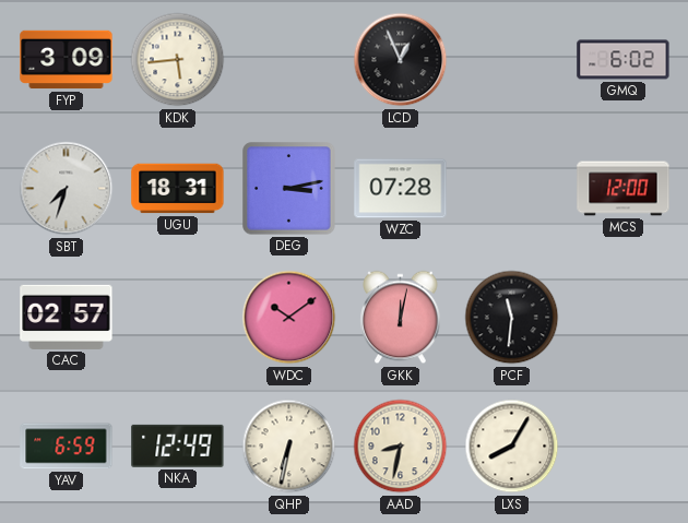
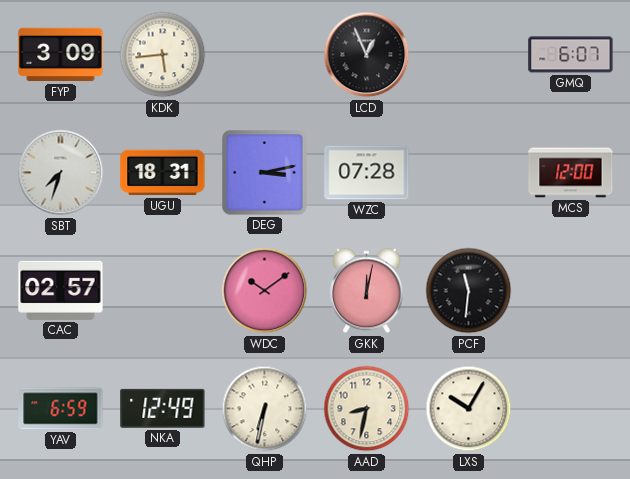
GMQ: 6:02 -> 6:07
LXS: 8:05 -> 10:05
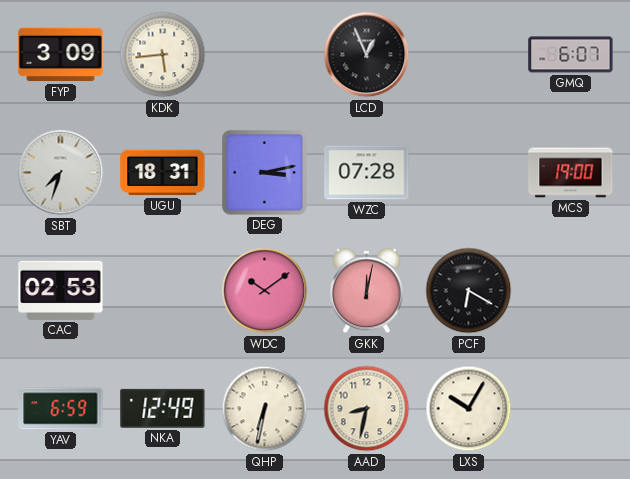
MCS: 12:00 -> 19:00
CAC: 02:57 -> 02:53
PCF: 11:31 -> 6:20
